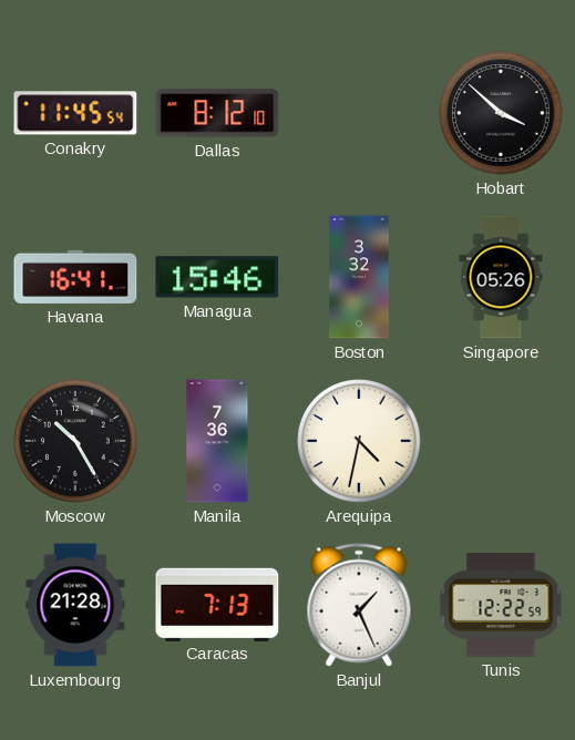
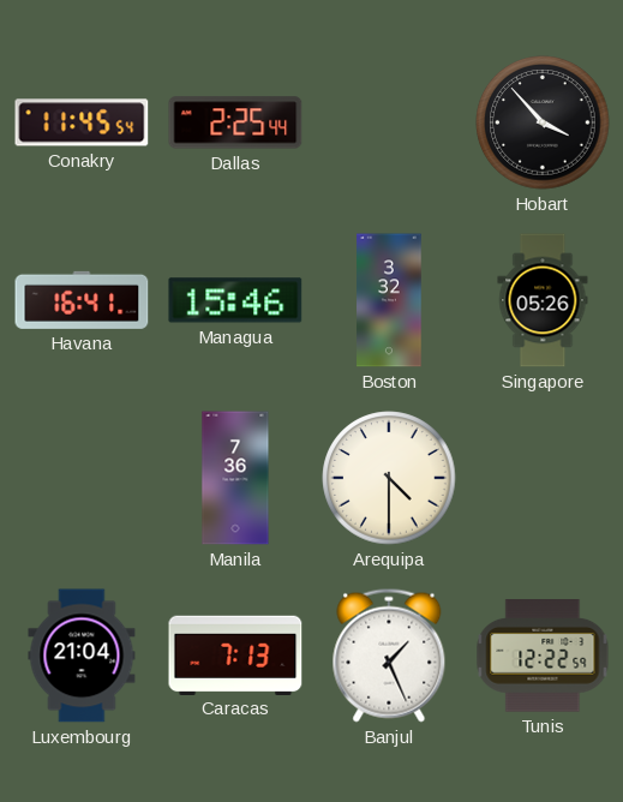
Dallas: 8:12 -> 2:25
Hobart: 3:52 -> 3:53
Moscow: 10:25 -> none
Arequipa: 4:32 -> 4:30
Luxembourg: 21:28 -> 21:04
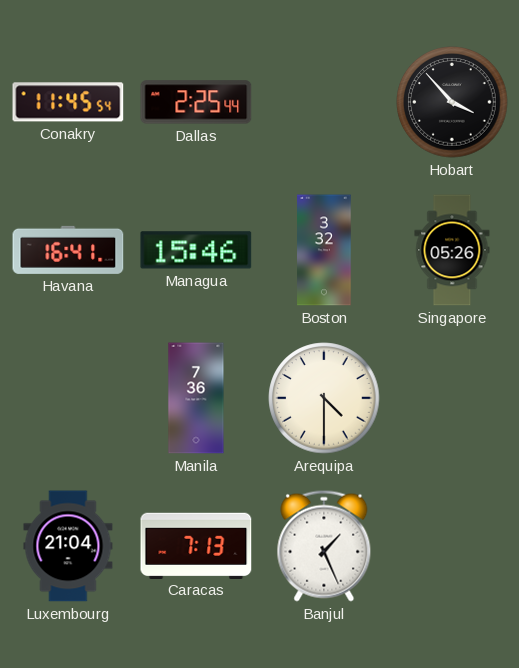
Tunis: 12:22 -> none
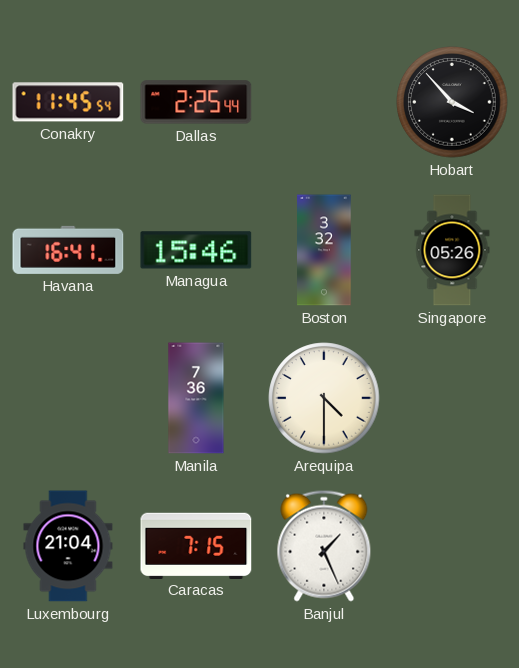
Caracas: 7:13 -> 7:15
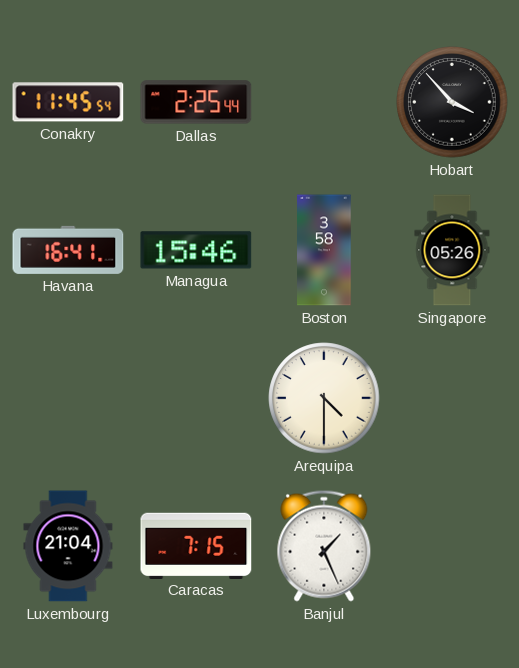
Boston: 3:32 -> 3:58
Manila: 7:36 -> none
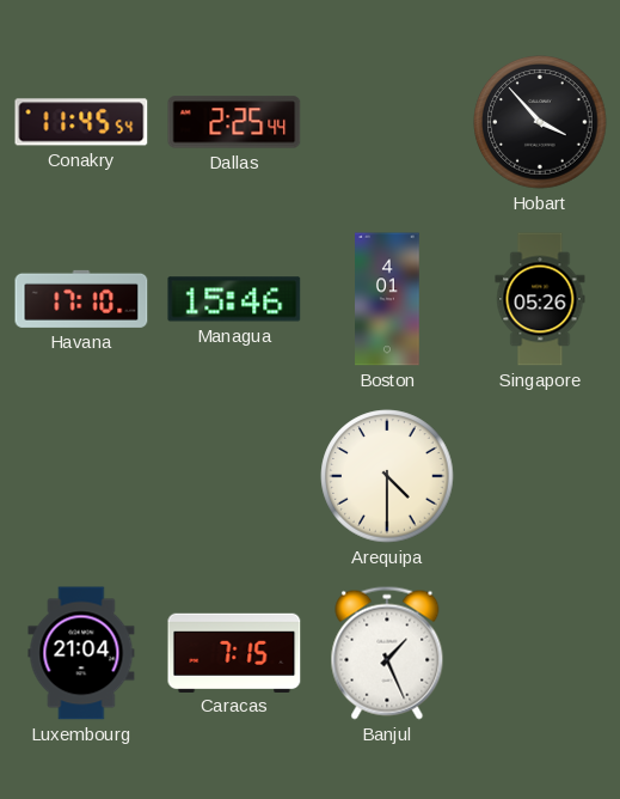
Havana: 16:41 -> 17:10
Boston: 3:58 -> 4:01
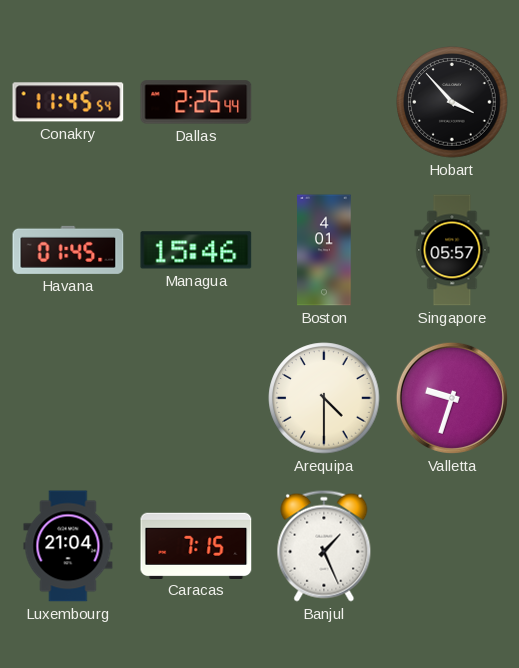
Havana: 17:10 -> 01:45
Singapore: 05:26 -> 05:57
Valletta: none -> 9:33
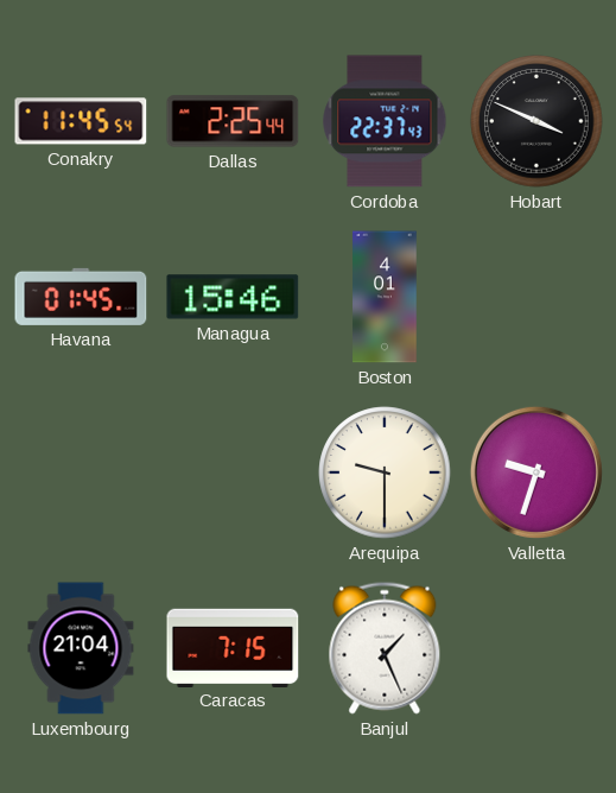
Cordoba: none -> 22:37
Hobart: 3:53 -> 3:49
Singapore: 05:57 -> none
Arequipa: 4:30 -> 9:30
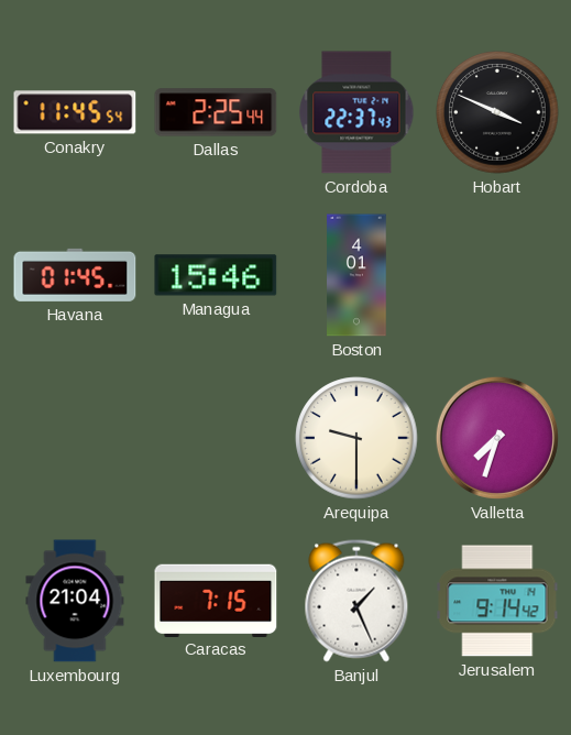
Valletta: 9:33 -> 7:33
Jerusalem: none -> 9:14
